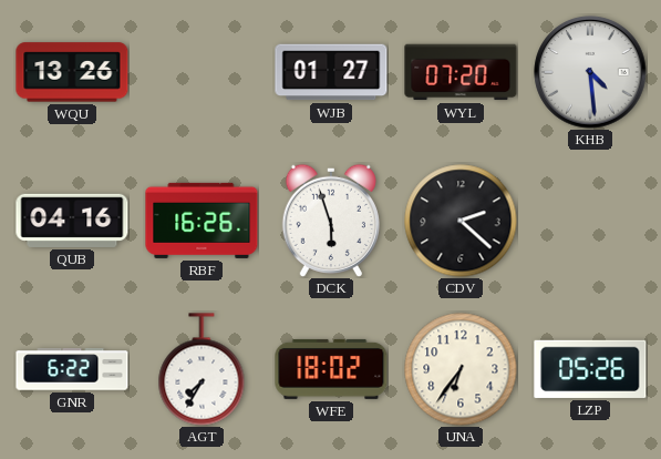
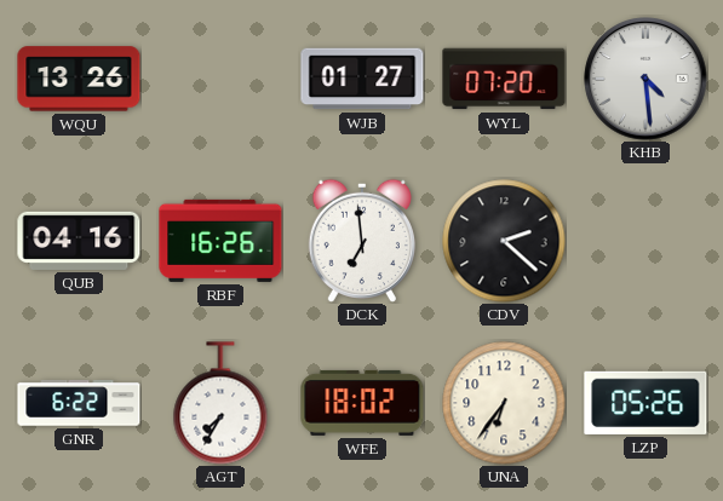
DCK: 5:57 -> 6:59
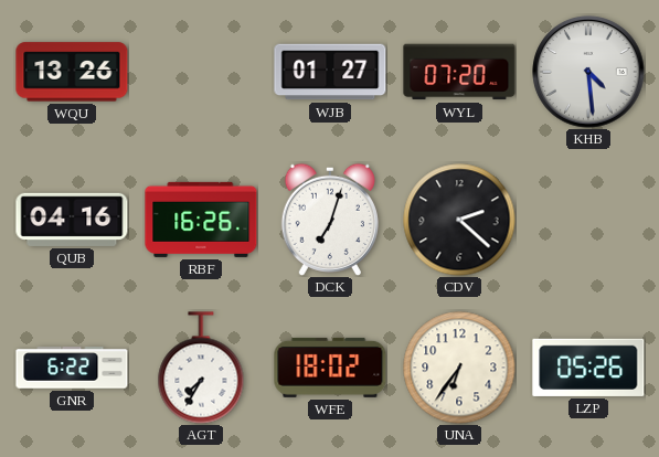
DCK: 6:59 -> 7:03
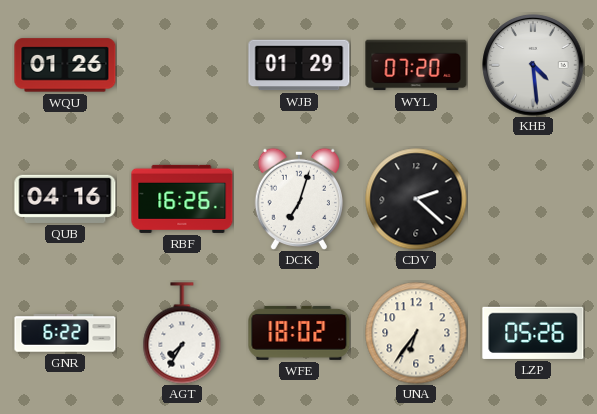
WQU: 13:26 -> 01:26
WJB: 01:27 -> 01:29
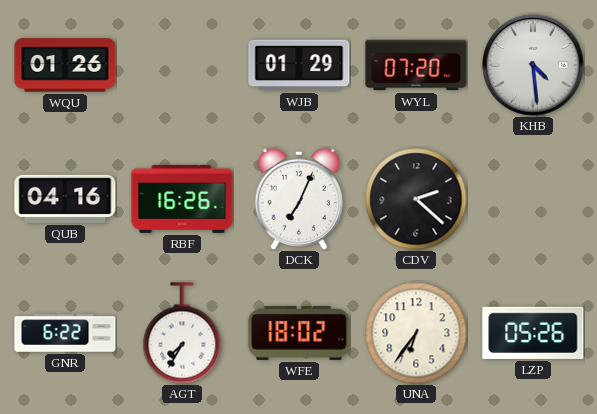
DCK: 7:03 -> 7:04
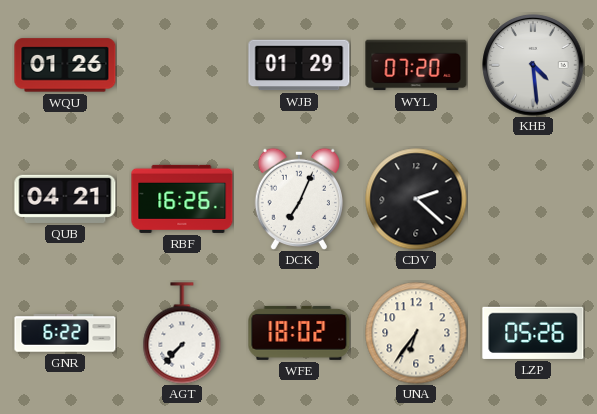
QUB: 04:16 -> 04:21
AGT: 7:35 -> 7:37
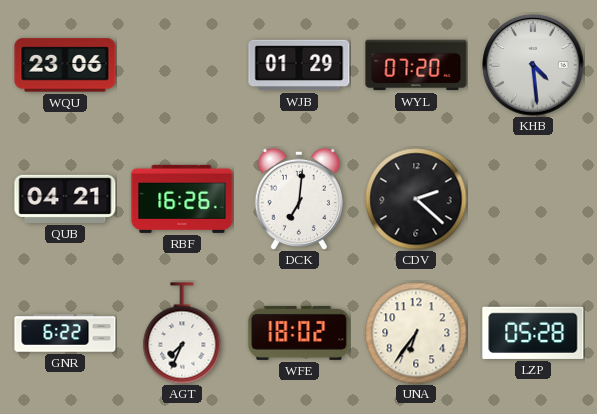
WQU: 01:26 -> 23:06
DCK: 7:04 -> 7:01
AGT: 7:37 -> 7:34
LZP: 05:26 -> 05:28
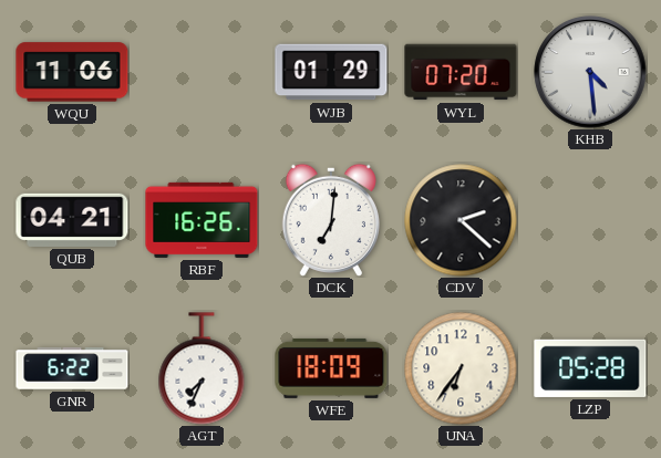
WQU: 23:06 -> 11:06
WFE: 18:02 -> 18:09
